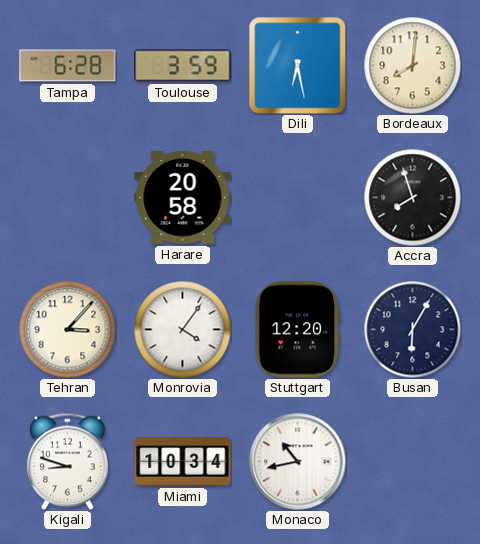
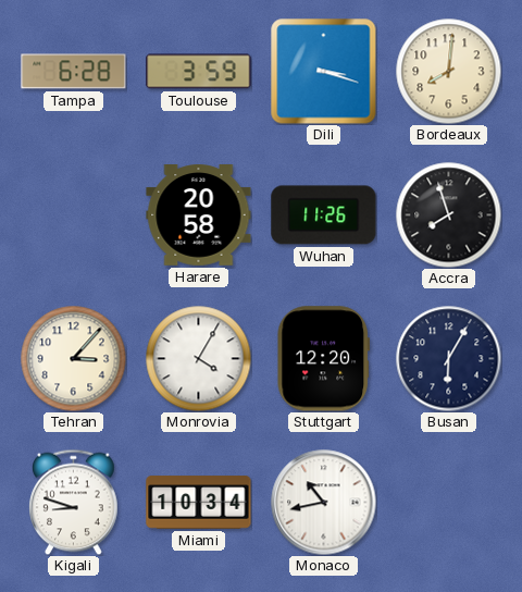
Dili: 6:28 -> 3:18
Wuhan: none -> 11:26
Monrovia: 4:06 -> 4:05
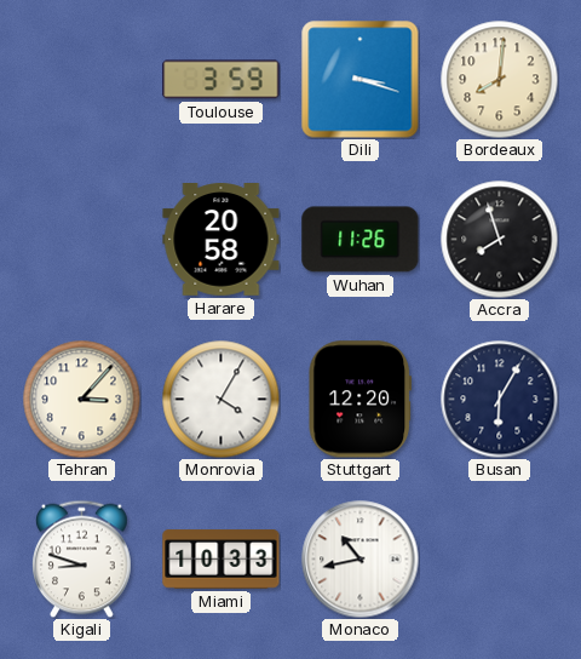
Tampa: 6:28 -> none
Miami: 10:34 -> 10:33
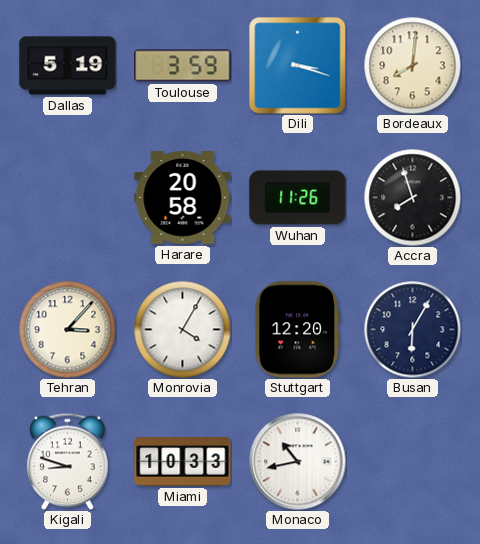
Dallas: none -> 5:19
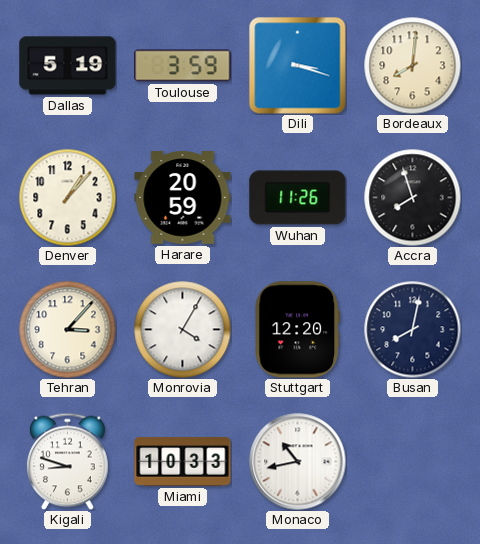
Denver: none -> 1:07
Harare: 20:58 -> 20:59
Busan: 6:05 -> 8:02
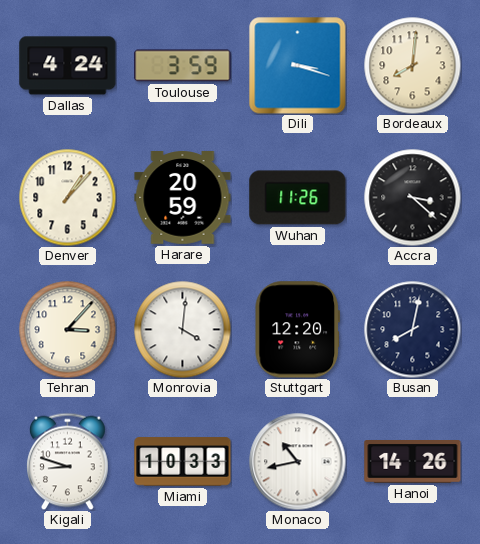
Dallas: 5:19 -> 4:24
Accra: 7:57 -> 3:22
Monrovia: 4:05 -> 4:01
Hanoi: none -> 14:26
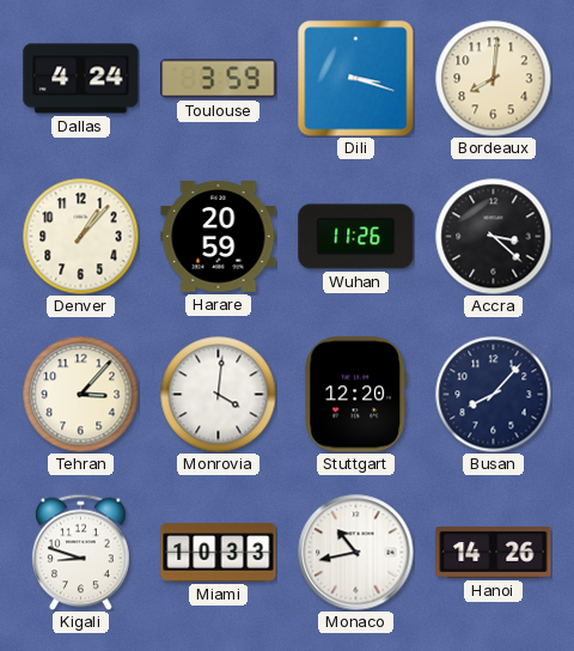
Busan: 8:02 -> 8:07
